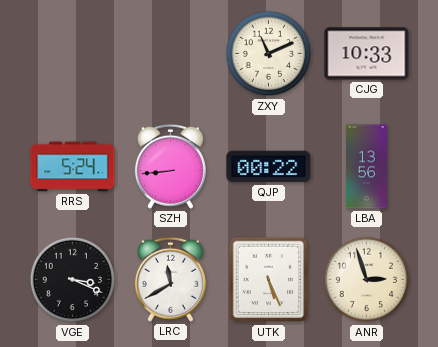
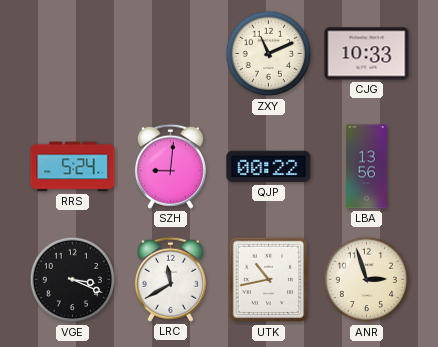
SZH: 8:44 -> 9:01
UTK: 5:26 -> 10:43
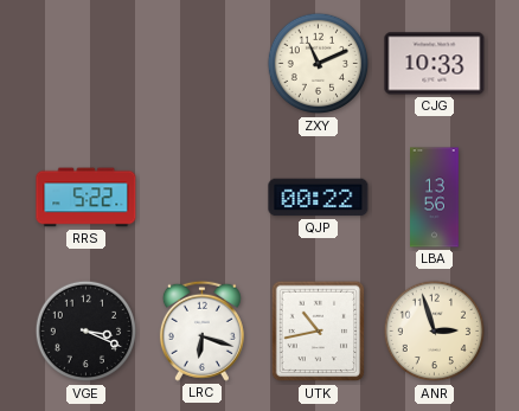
RRS: 5:24 -> 5:22
SZH: 9:01 -> none
LRC: 11:40 -> 6:18
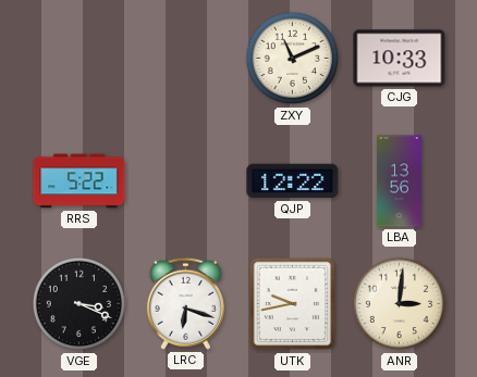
QJP: 00:22 -> 12:22
UTK: 10:43 -> 9:43
ANR: 2:57 -> 3:01
